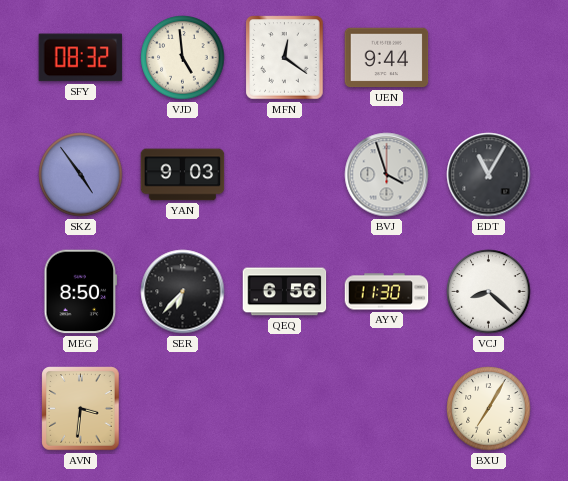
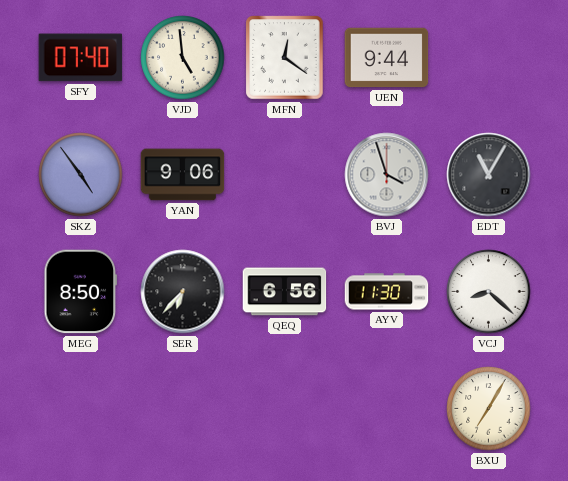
SFY: 08:32 -> 07:40
YAN: 9:03 -> 9:06
AVN: 3:31 -> none
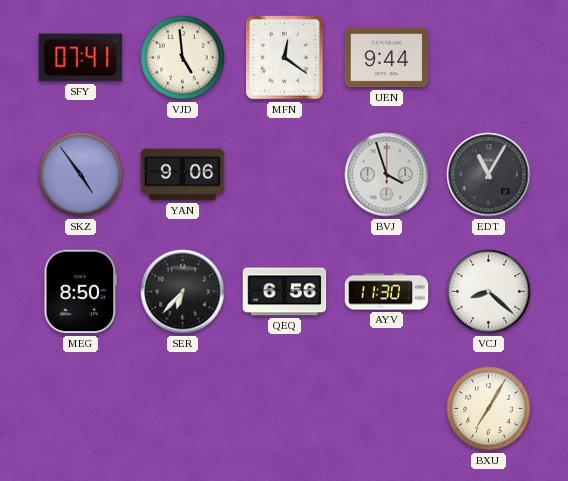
SFY: 07:40 -> 07:41
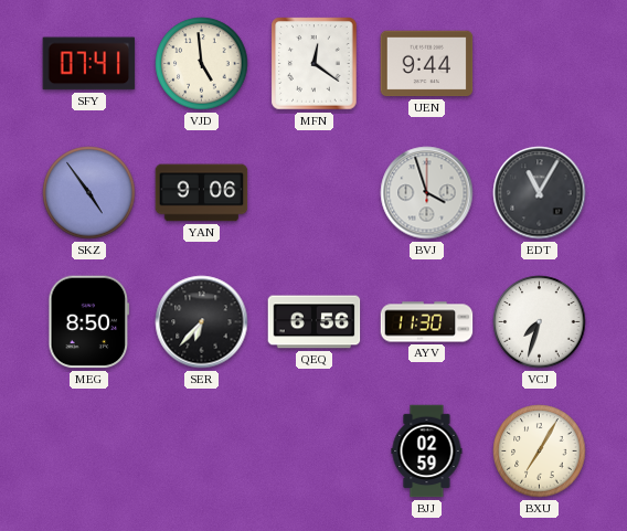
VCJ: 8:22 -> 7:33
BJJ: none -> 02:59
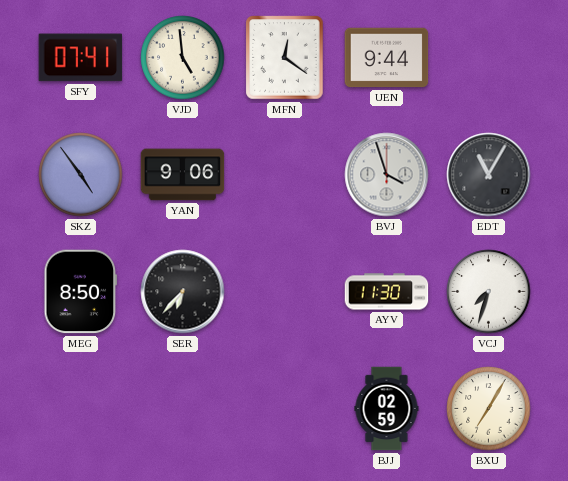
QEQ: 6:56 -> none
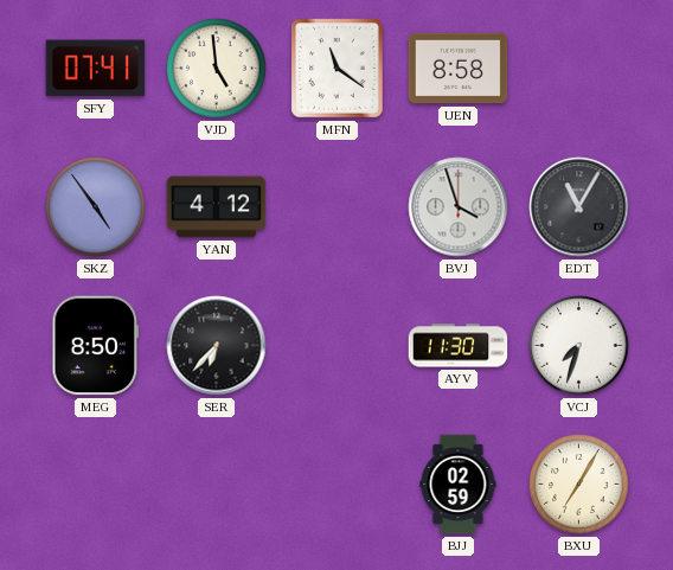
MFN: 12:21 -> 11:21
UEN: 9:44 -> 8:58
YAN: 9:06 -> 4:12
